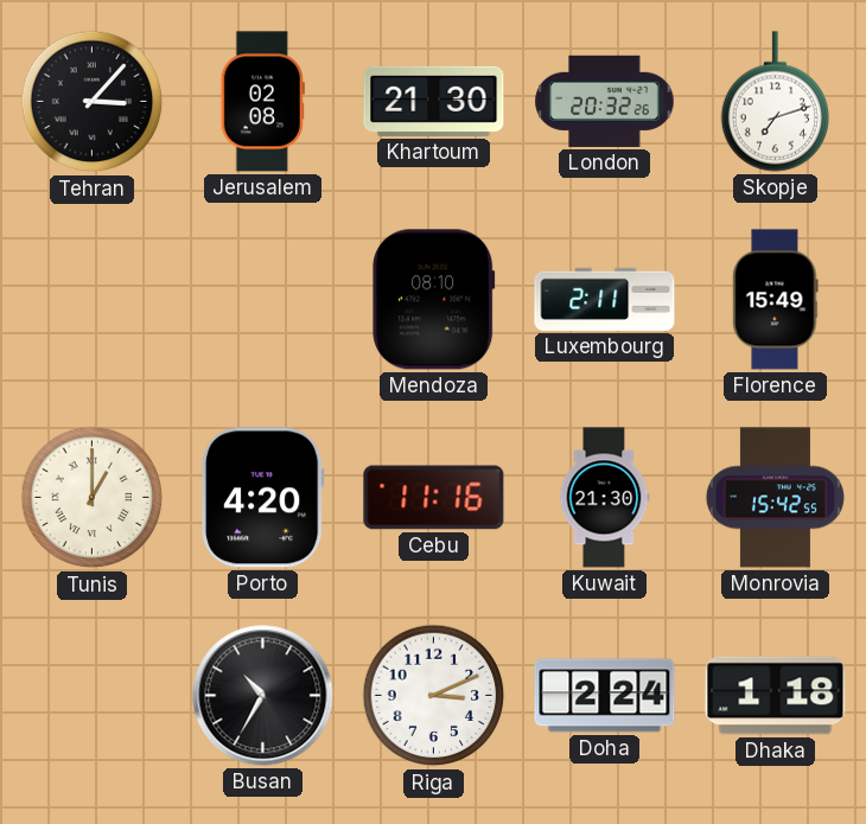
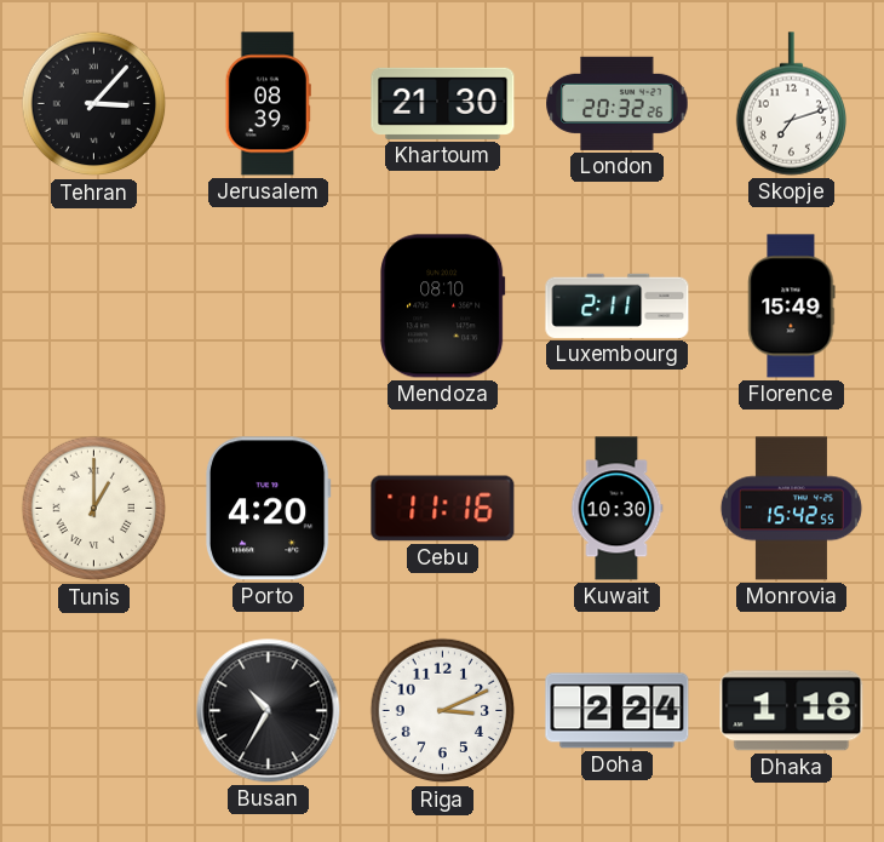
Jerusalem: 02:08 -> 08:39
Kuwait: 21:30 -> 10:30
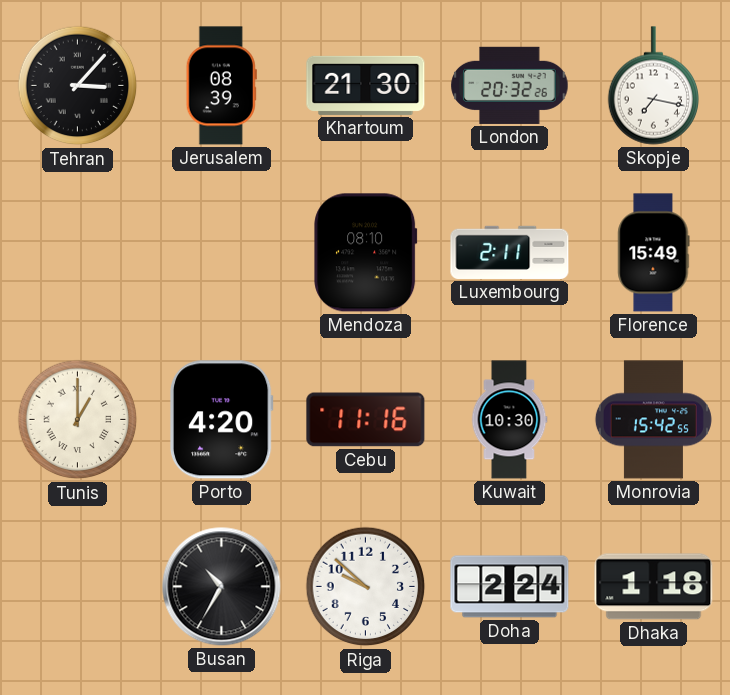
Skopje: 7:12 -> 7:17
Riga: 3:11 -> 9:52
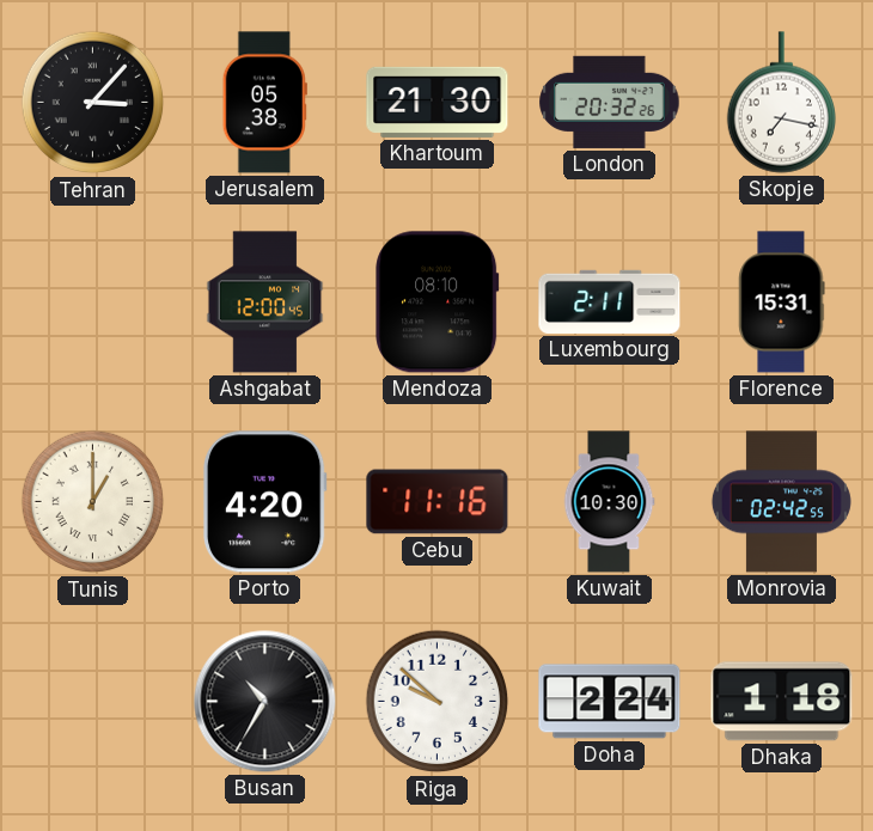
Jerusalem: 08:39 -> 05:38
Ashgabat: none -> 12:00
Florence: 15:49 -> 15:31
Monrovia: 15:42 -> 02:42
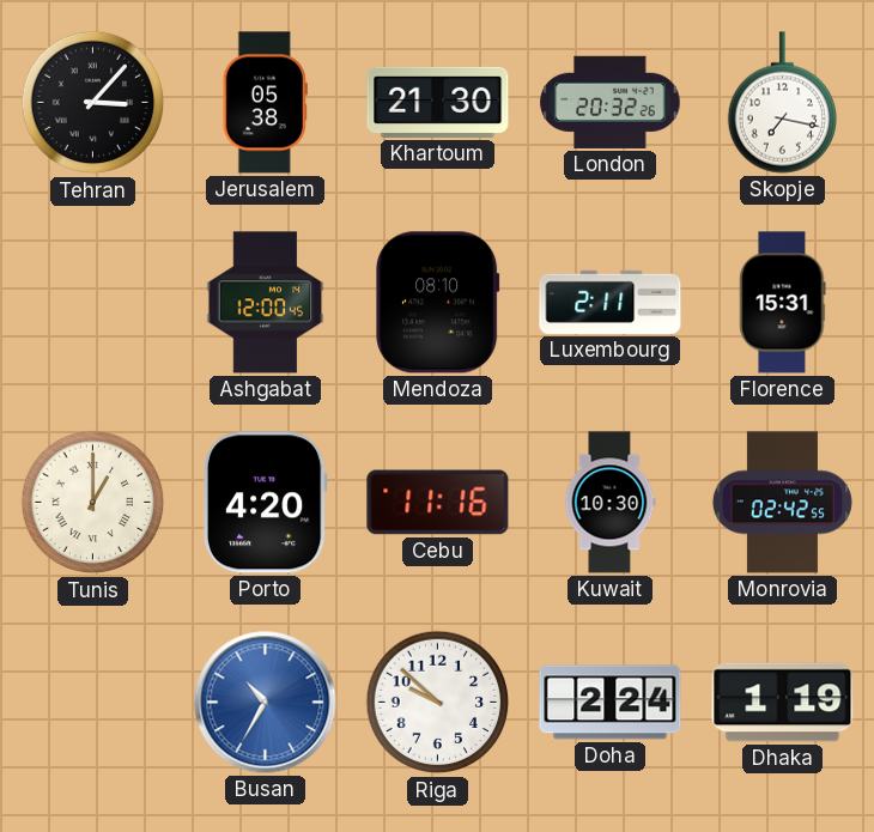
Busan dial: black -> blue
Dhaka: 1:18 -> 1:19
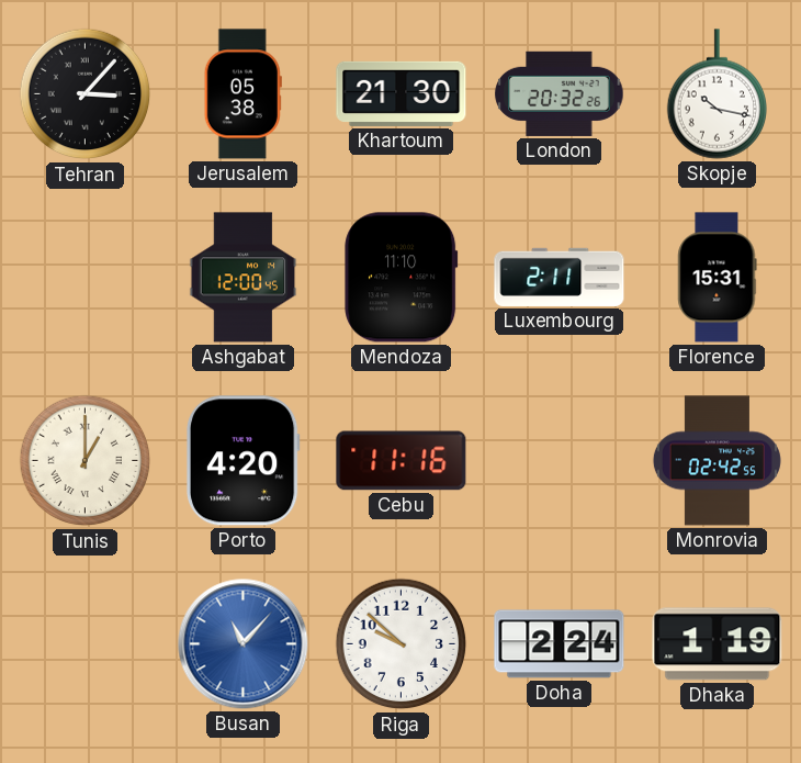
Skopje: 7:17 -> 10:17
Mendoza: 08:10 -> 11:10
Kuwait: 10:30 -> none
Busan: 10:35 -> 11:07
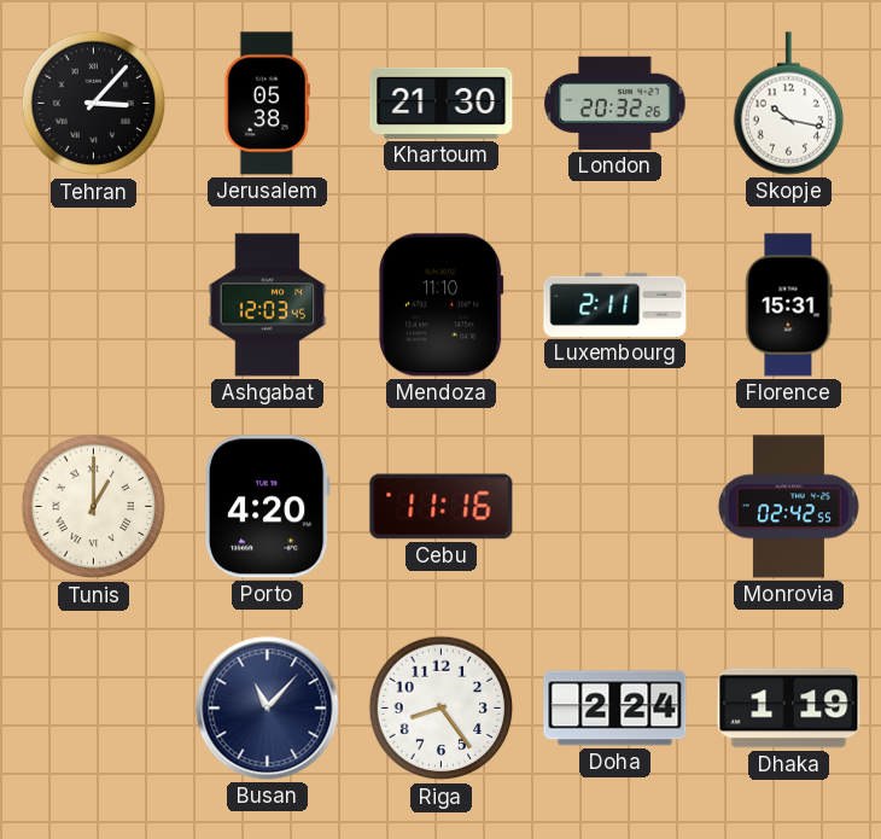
Ashgabat: 12:00 -> 12:03
Busan dial: blue -> navy
Riga: 9:52 -> 8:24
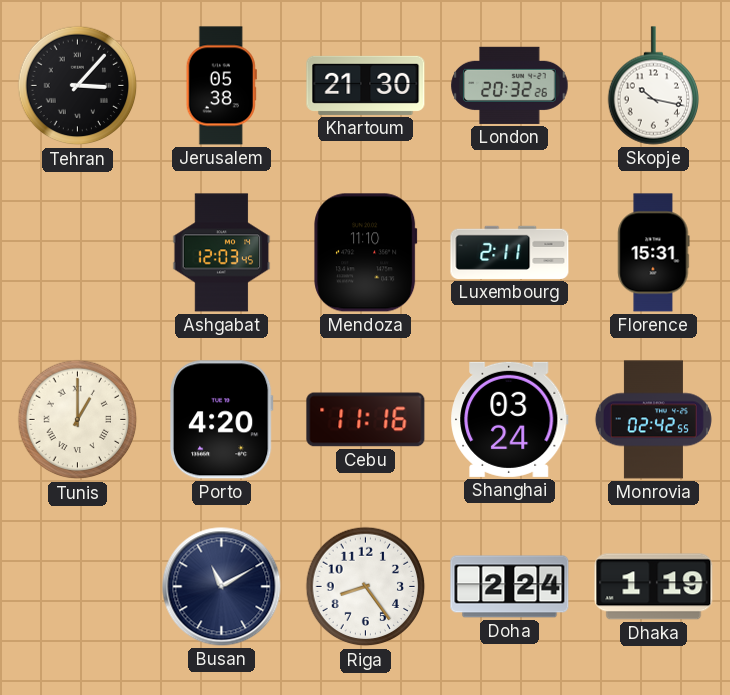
Shanghai: none -> 03:24
Busan: 11:07 -> 11:10
